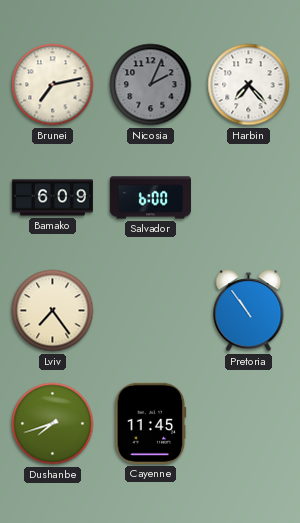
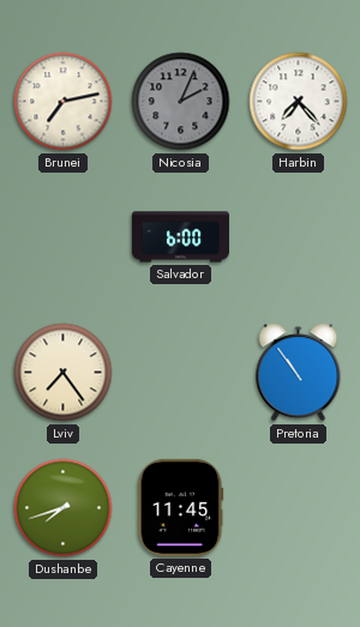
Bamako: 6:09 -> none
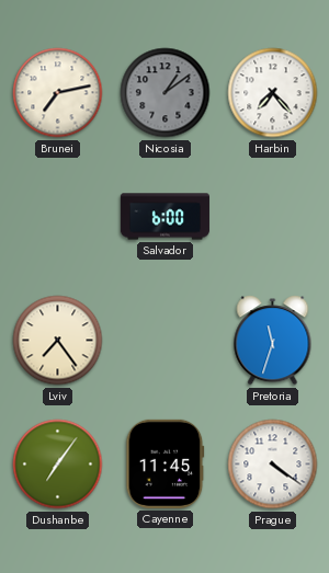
Nicosia: 2:04 -> 1:09
Pretoria: 10:54 -> 11:33
Dushanbe: 7:42 -> 7:06
Prague: none -> 4:21
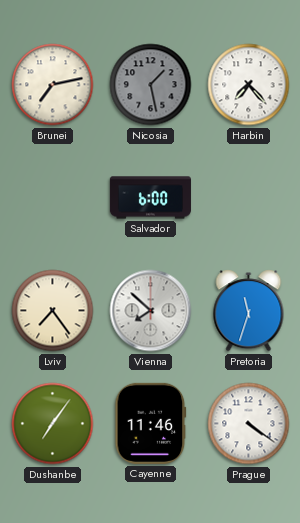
Nicosia: 1:09 -> 1:28
Vienna: none -> 7:52
Cayenne: 11:45 -> 11:46
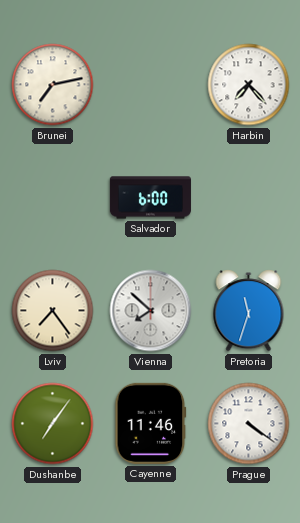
Nicosia: 1:28 -> none
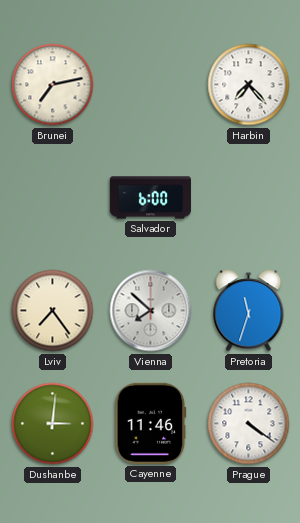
Dushanbe: 7:06 -> 3:01
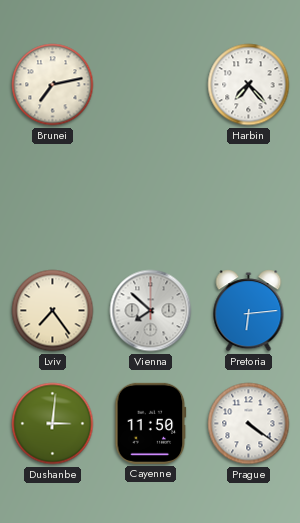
Salvador: 6:00 -> none
Pretoria: 11:33 -> 6:14
Cayenne: 11:46 -> 11:50
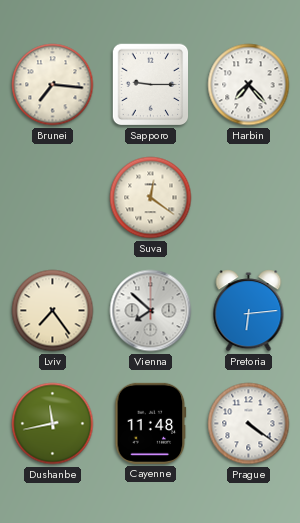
Brunei: 7:13 -> 7:16
Sapporo: none -> 9:15
Suva: none -> 12:21
Dushanbe: 3:01 -> 11:43
Cayenne: 11:50 -> 11:48
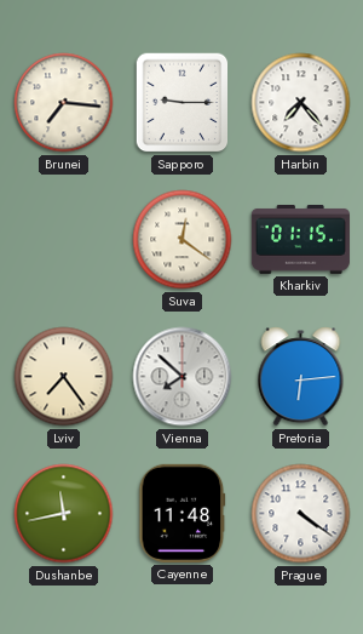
Kharkiv: none -> 01:15
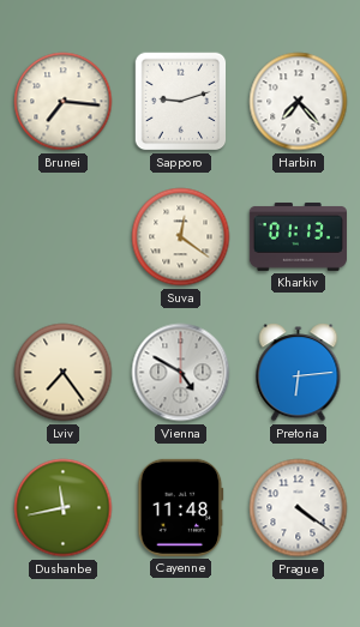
Sapporo: 9:15 -> 9:12
Kharkiv: 01:15 -> 01:13
Vienna: 7:52 -> 4:50
